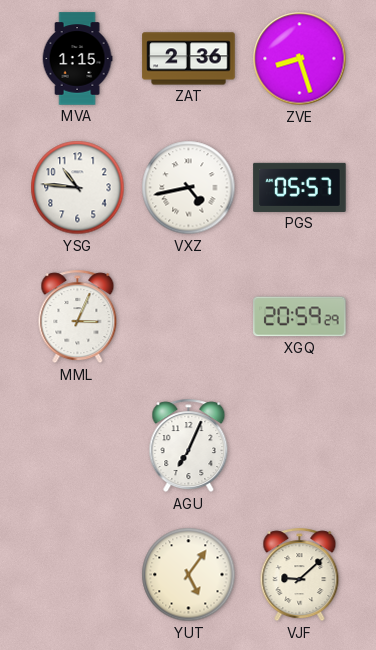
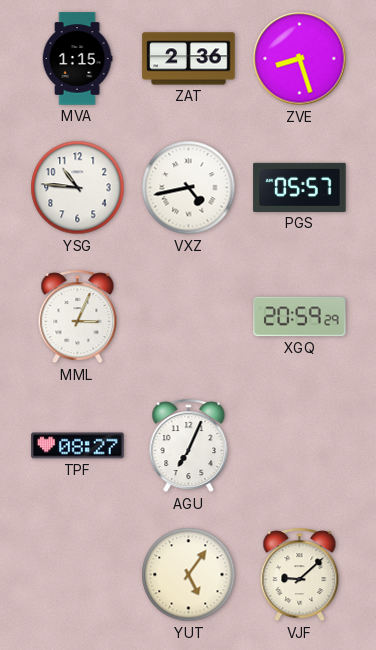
TPF: none -> 08:27
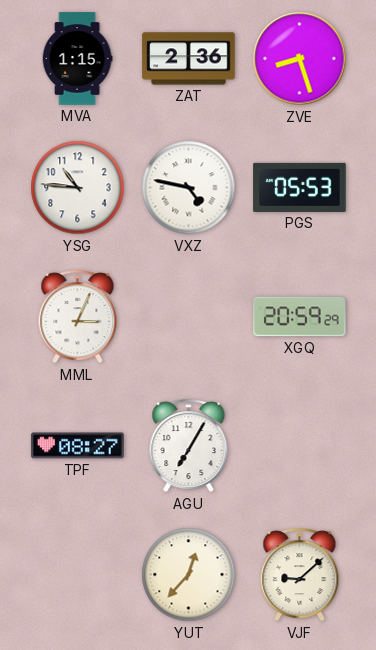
VXZ: 4:43 -> 4:47
PGS: 05:57 -> 05:53
AGU: 7:04 -> 7:05
YUT: 5:06 -> 12:37
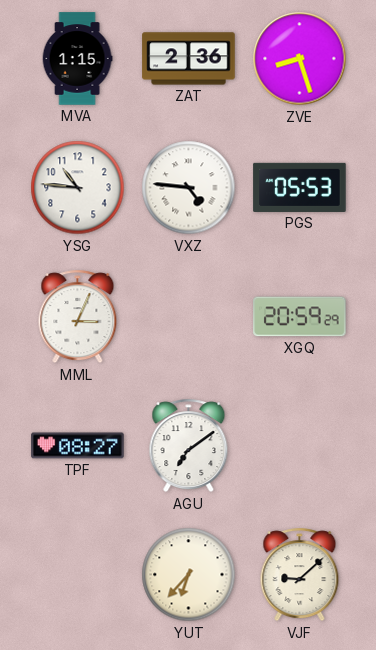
VXZ: 4:47 -> 4:46
AGU: 7:05 -> 7:09
YUT: 12:37 -> 6:37
